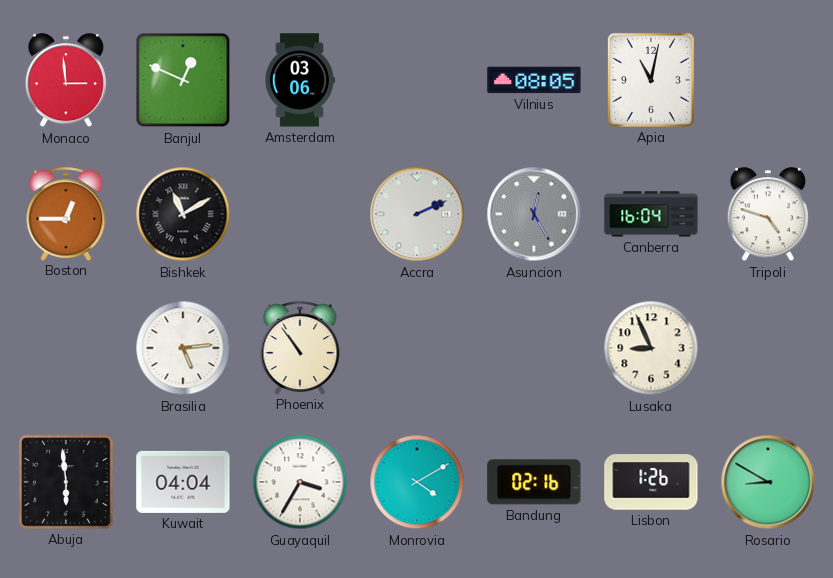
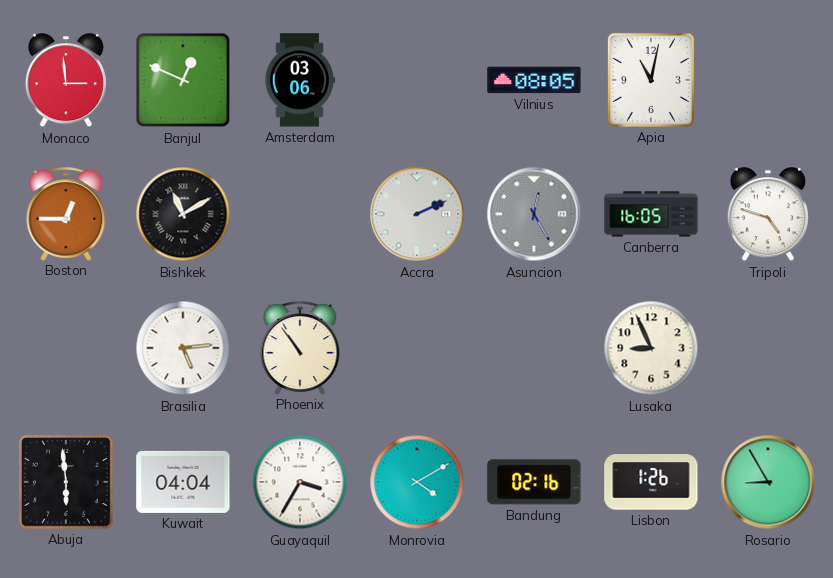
Canberra: 16:04 -> 16:05
Rosario: 8:50 -> 8:55
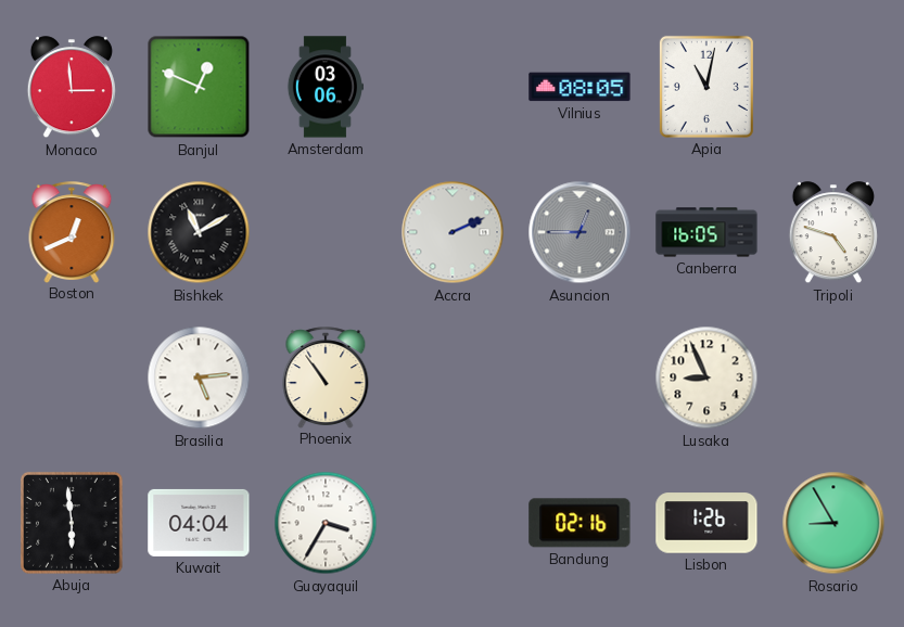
Boston: 12:45 -> 12:41
Asuncion: 12:25 -> 12:45
Monrovia: 4:10 -> none
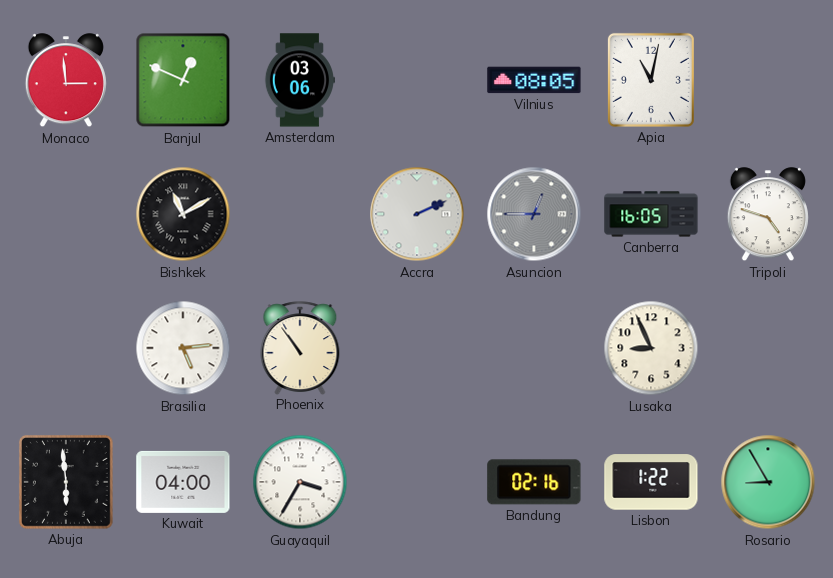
Boston: 12:41 -> none
Kuwait: 04:04 -> 04:00
Lisbon: 1:26 -> 1:22
